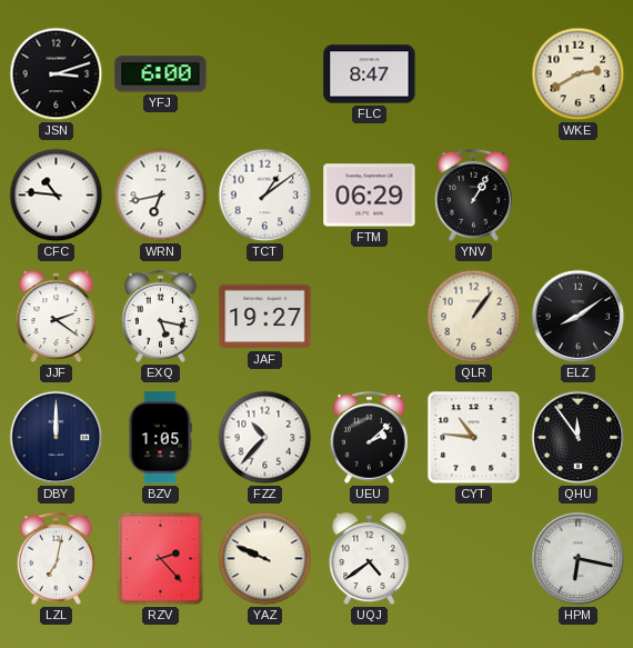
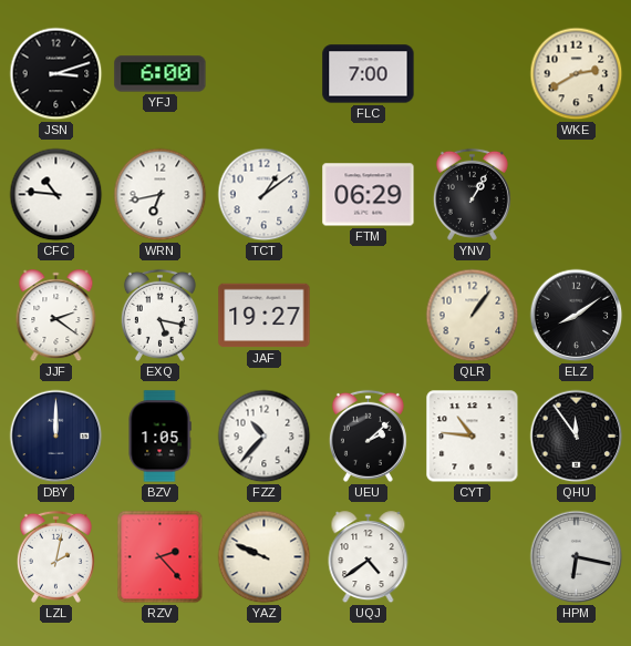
FLC: 8:47 -> 7:00
LZL: 7:02 -> 2:02
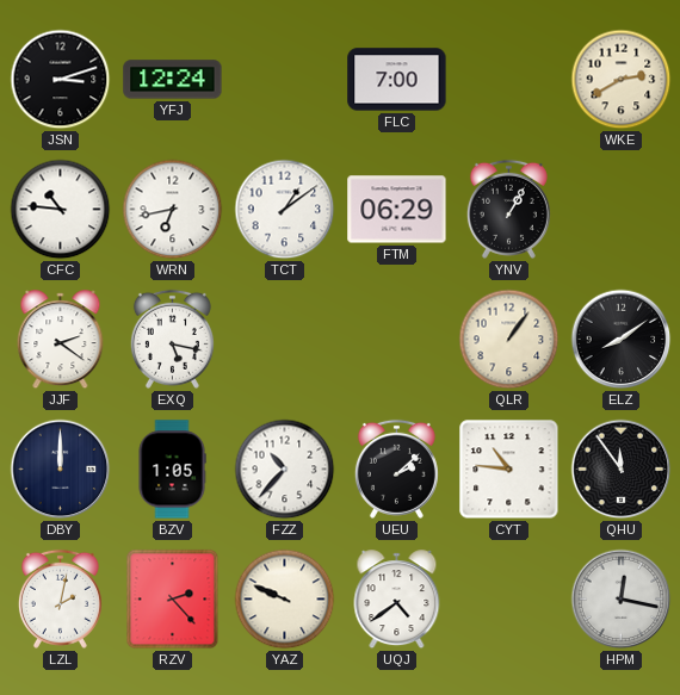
YFJ: 6:00 -> 12:24
JAF: 19:27 -> none
HPM: 6:17 -> 12:17
